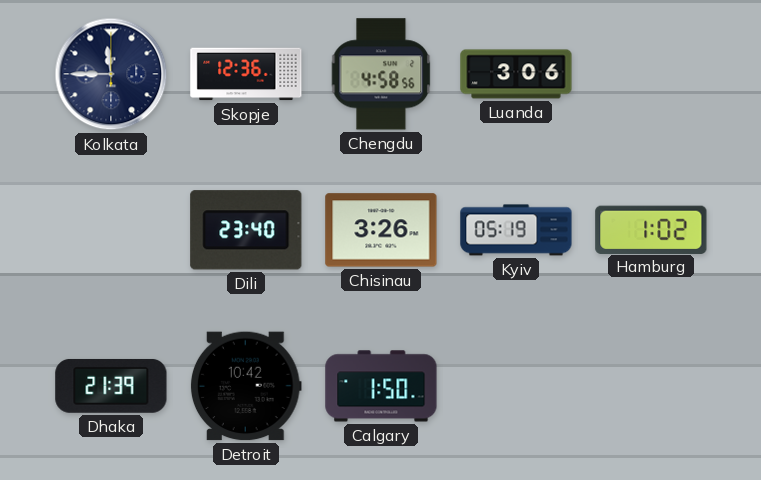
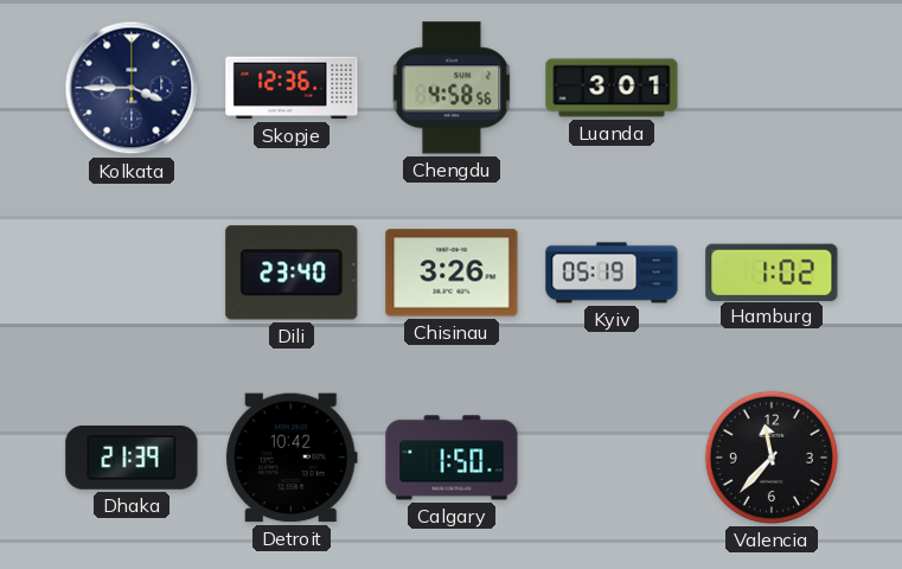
Kolkata: 11:45 -> 3:45
Luanda: 3:06 -> 3:01
Valencia: none -> 11:37
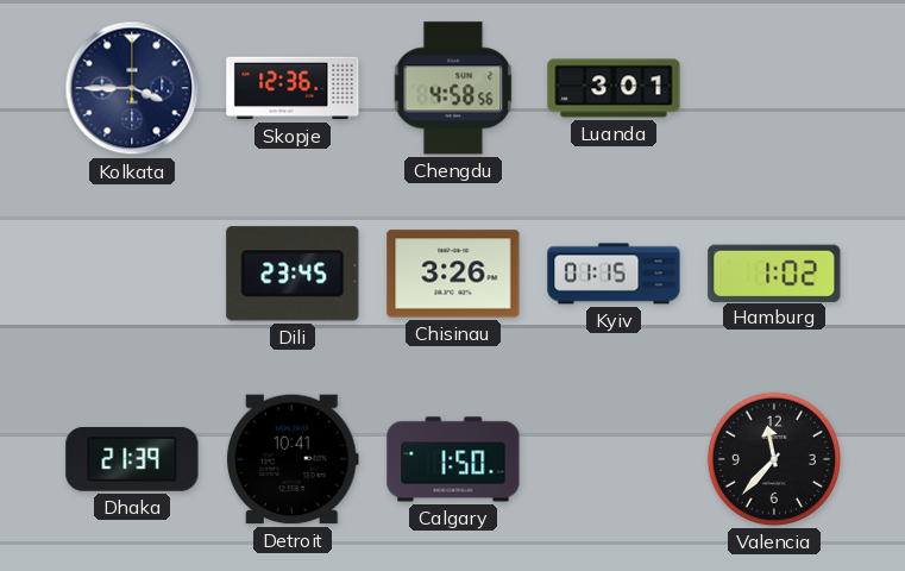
Dili: 23:40 -> 23:45
Kyiv: 05:19 -> 01:15
Detroit: 10:42 -> 10:41
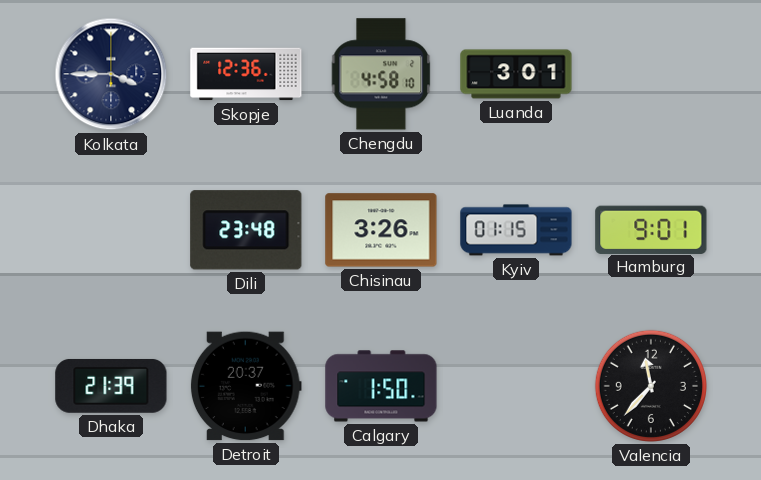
Chengdu: 4:58:56 -> 4:58:10
Dili: 23:45 -> 23:48
Hamburg: 1:02 -> 9:01
Detroit: 10:41 -> 20:37
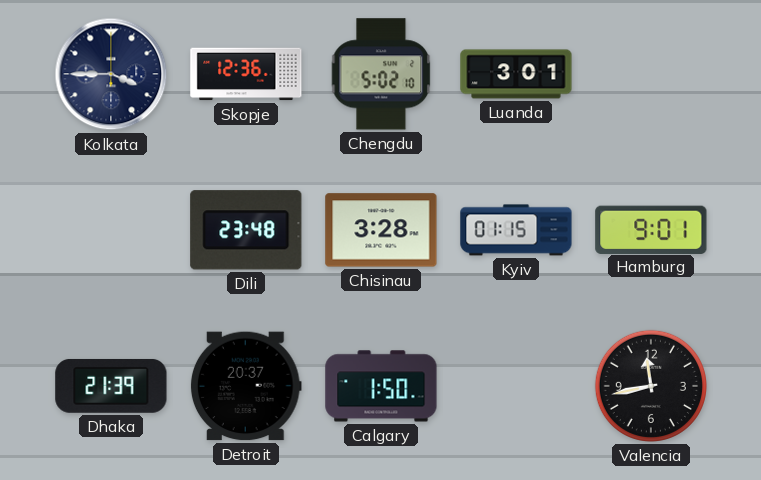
Chengdu: 4:58 -> 5:02
Chisinau: 3:26 -> 3:28
Valencia: 11:37 -> 11:43
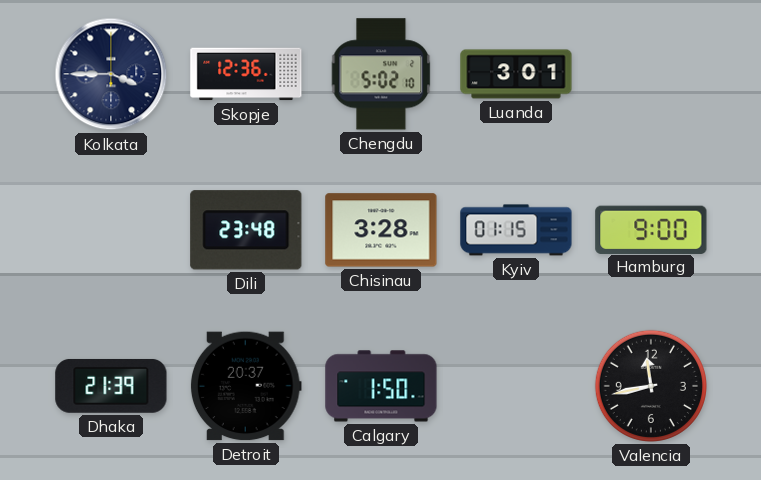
Hamburg: 9:01 -> 9:00
